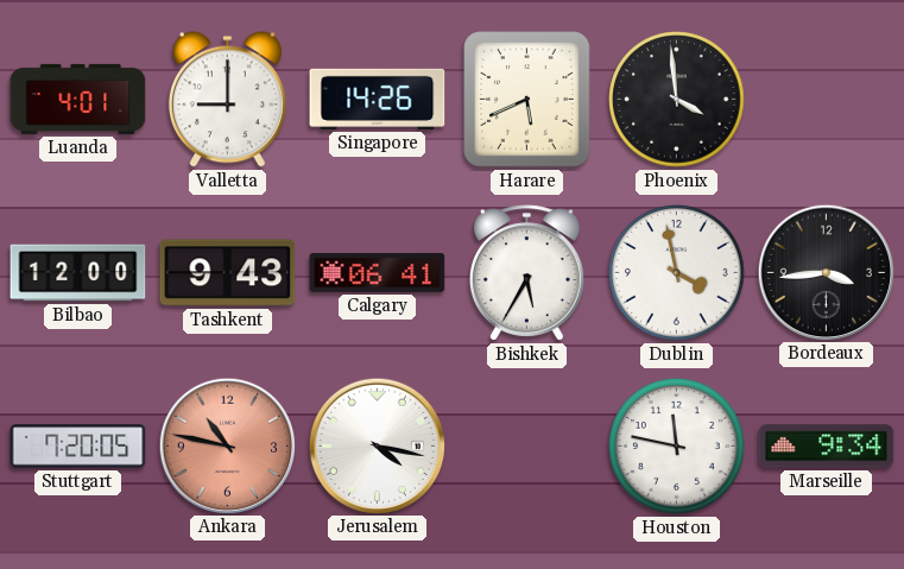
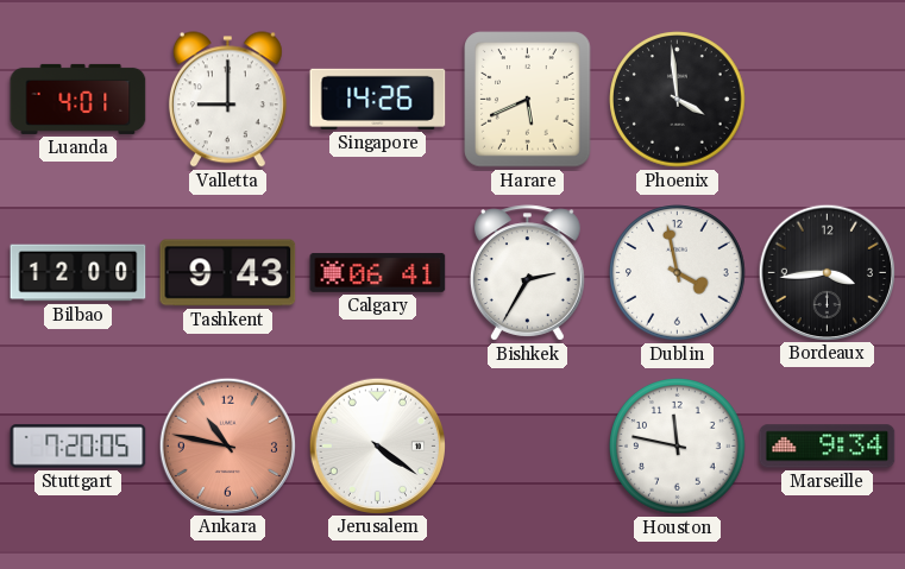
Bishkek: 5:35 -> 2:35
Jerusalem: 4:17 -> 4:21
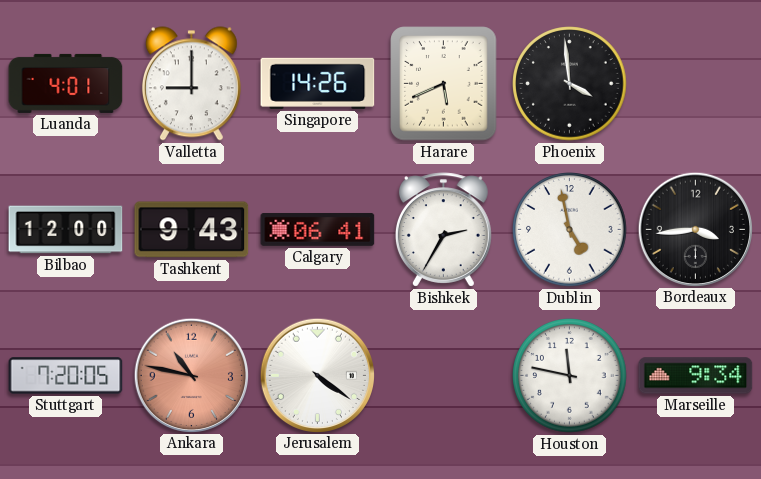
Dublin: 3:58 -> 4:58
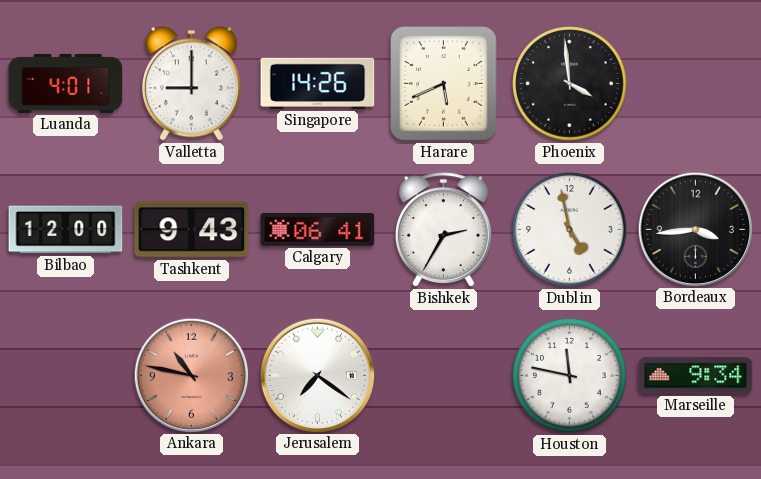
Stuttgart: 7:20 -> none
Jerusalem: 4:21 -> 7:21
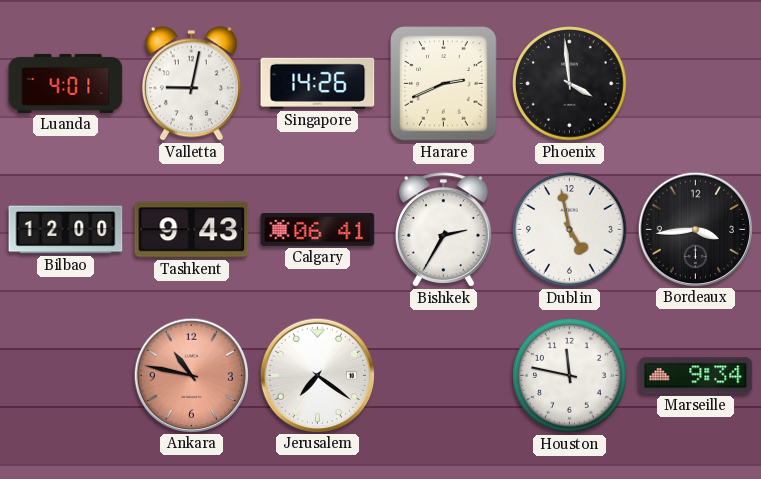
Valletta: 9:00 -> 9:02
Harare: 5:41 -> 2:41
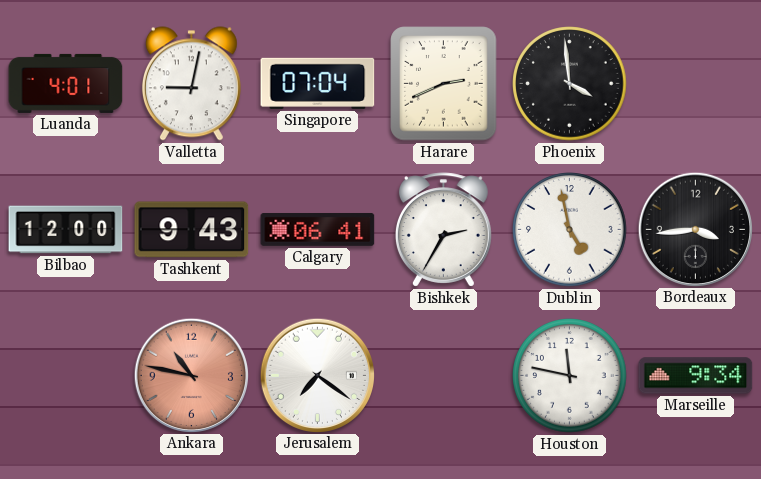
Singapore: 14:26 -> 07:04
